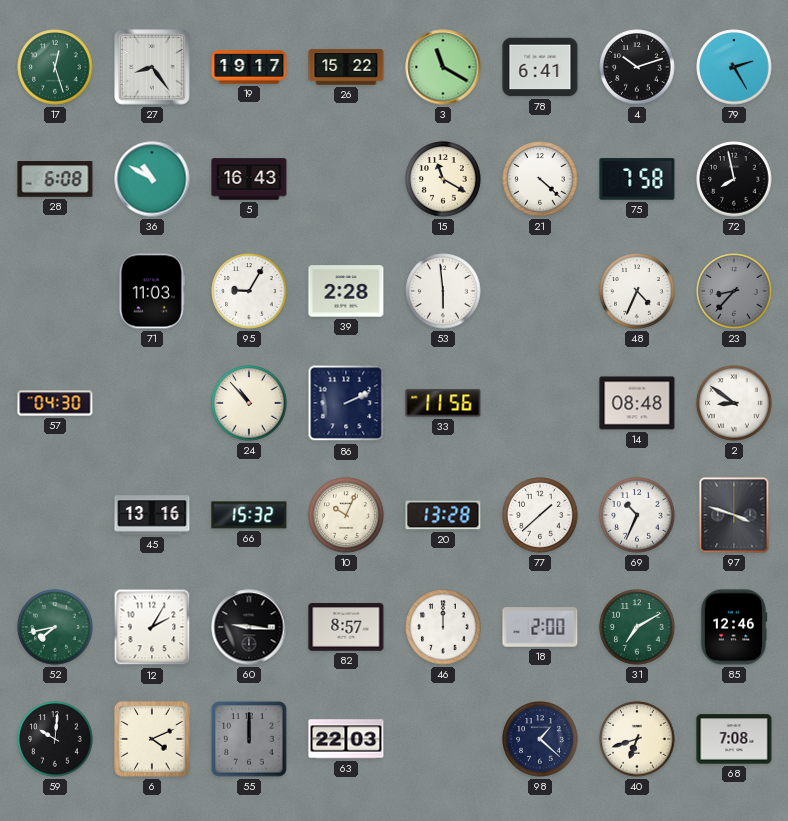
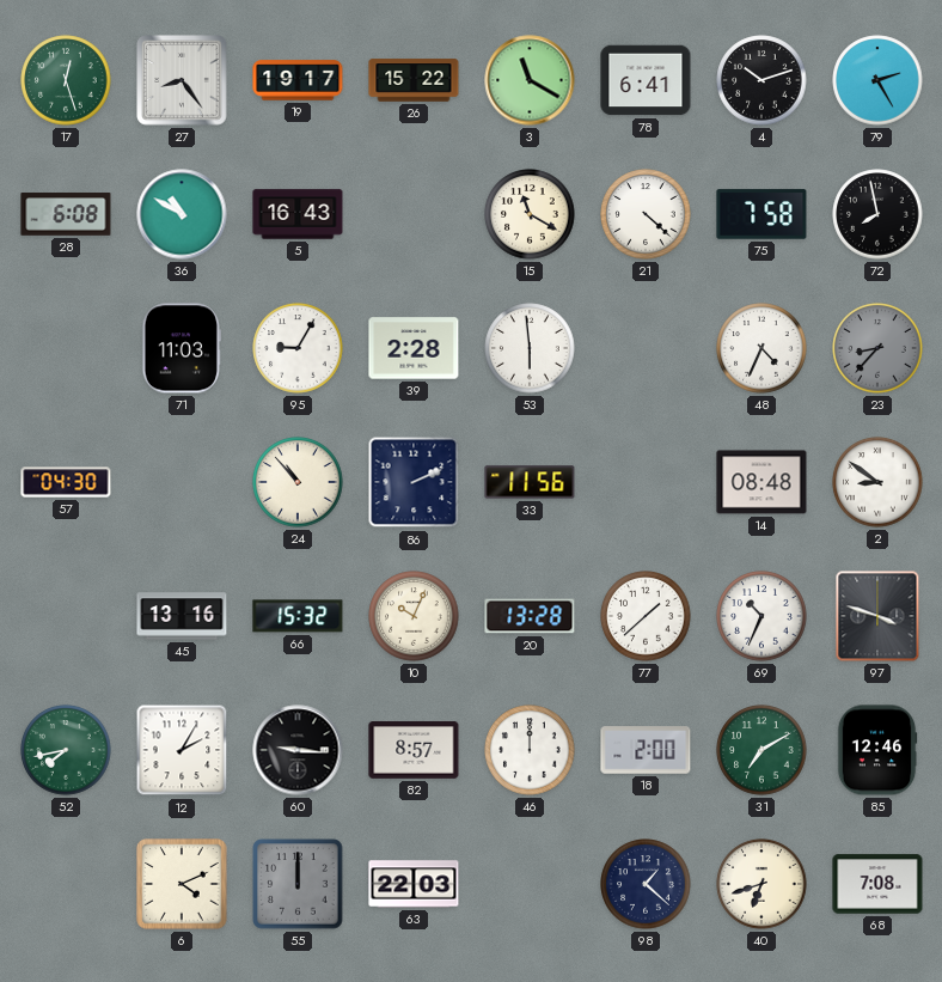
59: 10:01 -> none
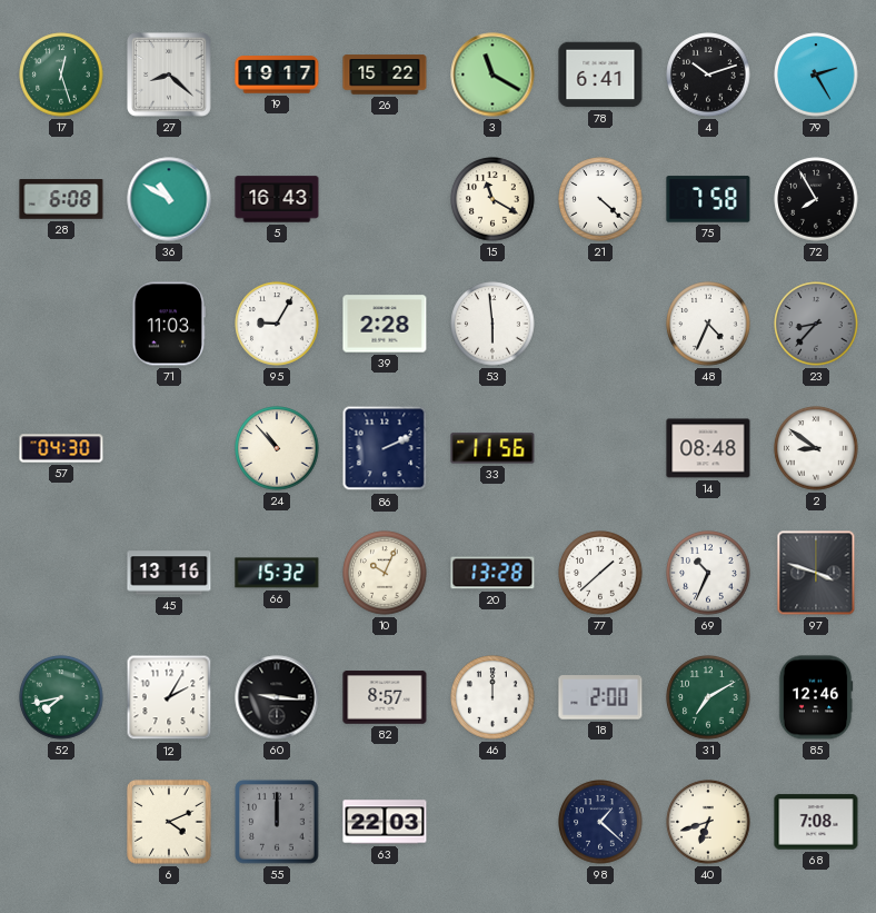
27: 8:24 -> 8:22
72: 7:58 -> 7:55
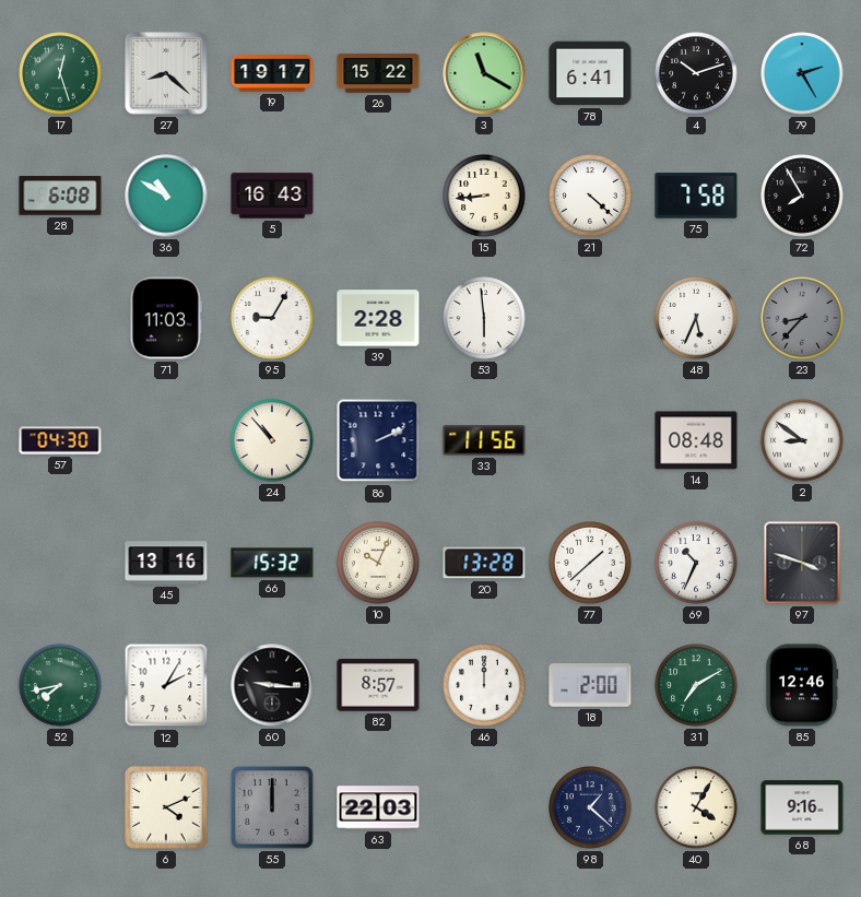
15: 11:20 -> 8:44
48: 4:34 -> 5:34
40: 6:42 -> 4:05
68: 7:08 -> 9:16
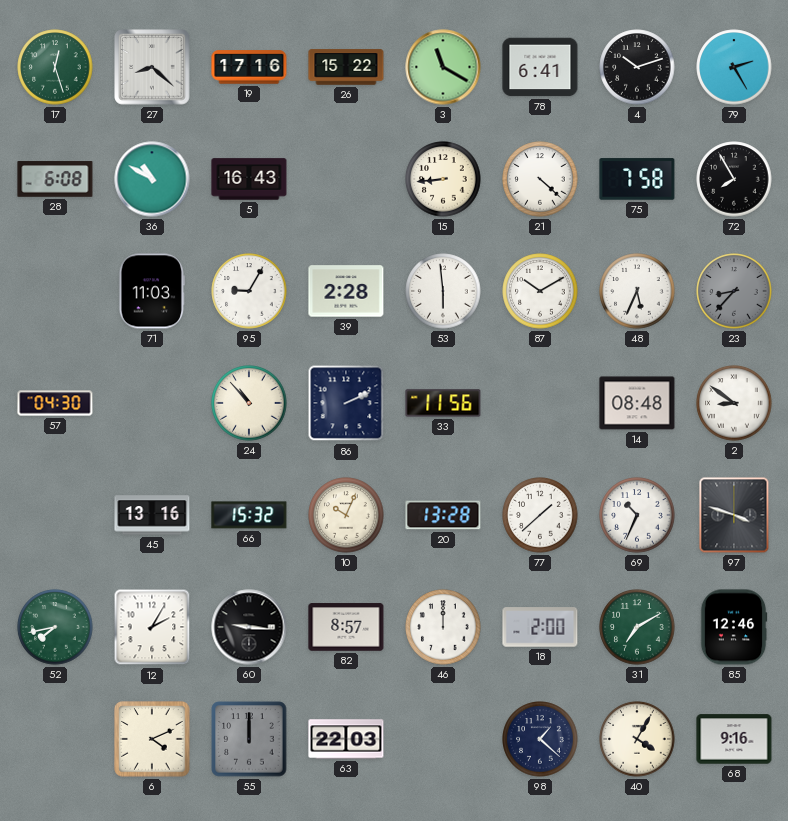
19: 19:17 -> 17:16
87: none -> 10:10
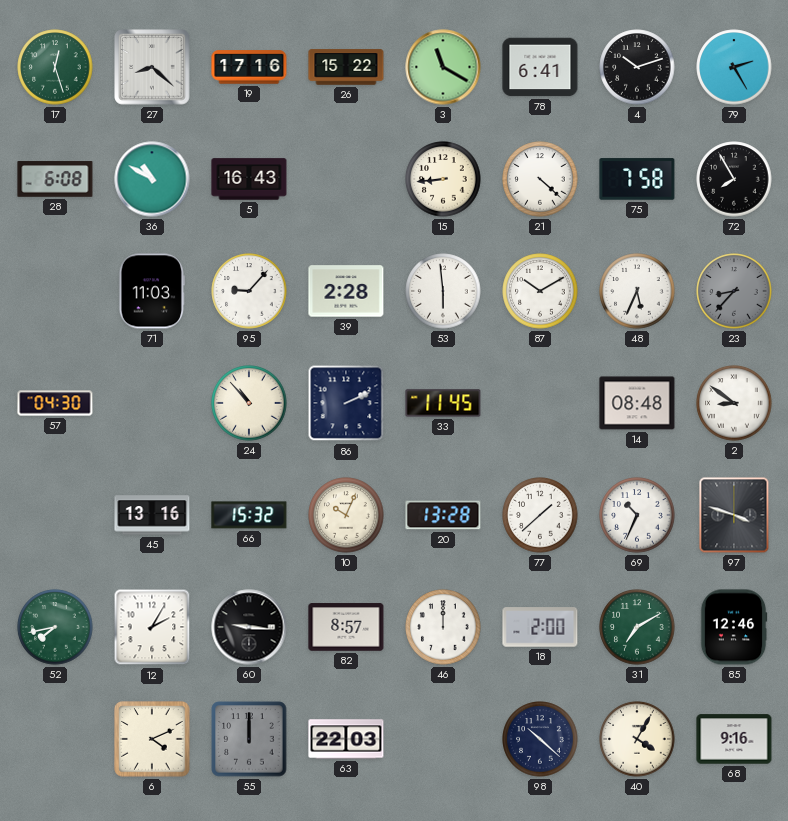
95: 9:05 -> 9:07
33: 11:56 -> 11:45
98: 1:22 -> 10:22
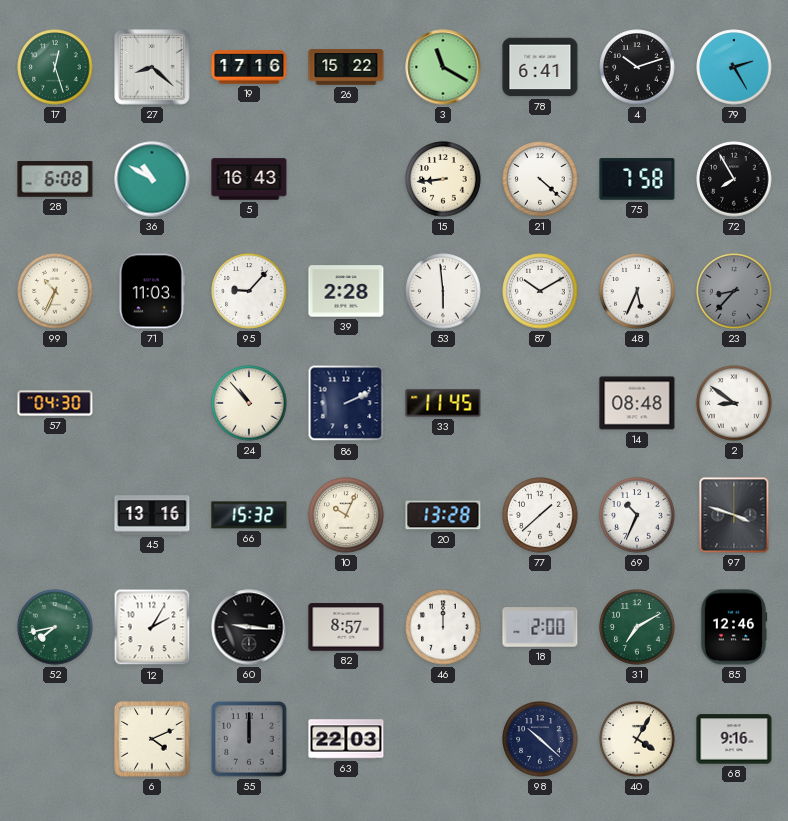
99: none -> 10:34
